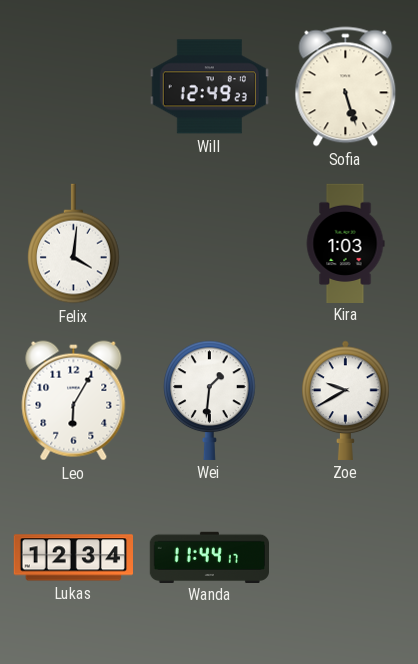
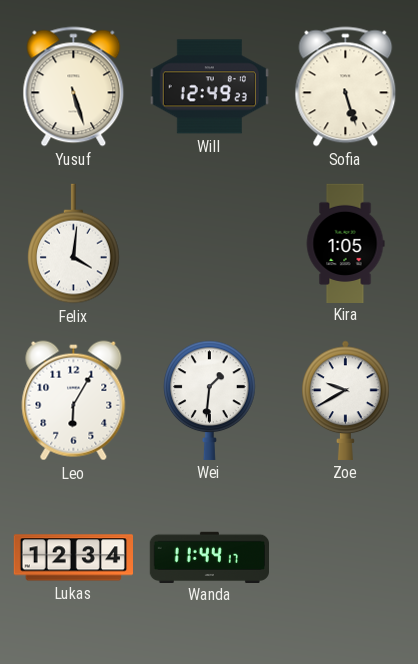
Yusuf: none -> 5:27
Kira: 1:03 -> 1:05
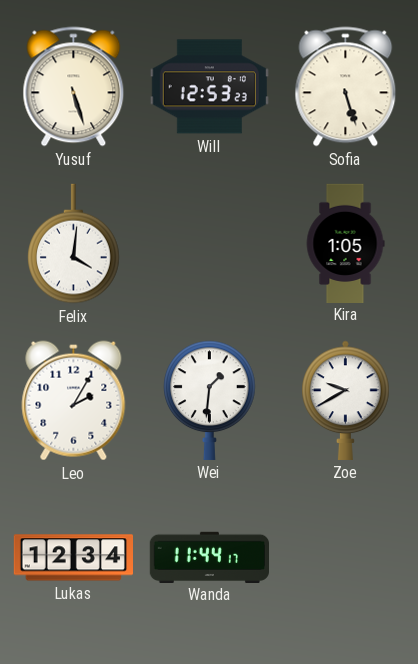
Will: 12:49 -> 12:53
Leo: 6:05 -> 2:05
